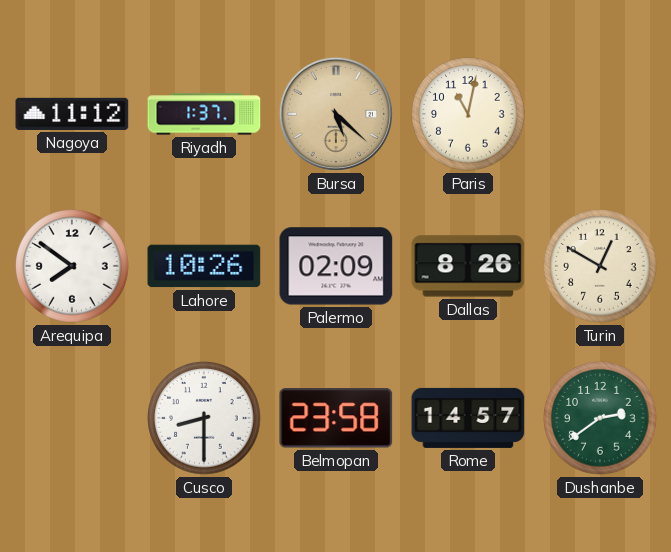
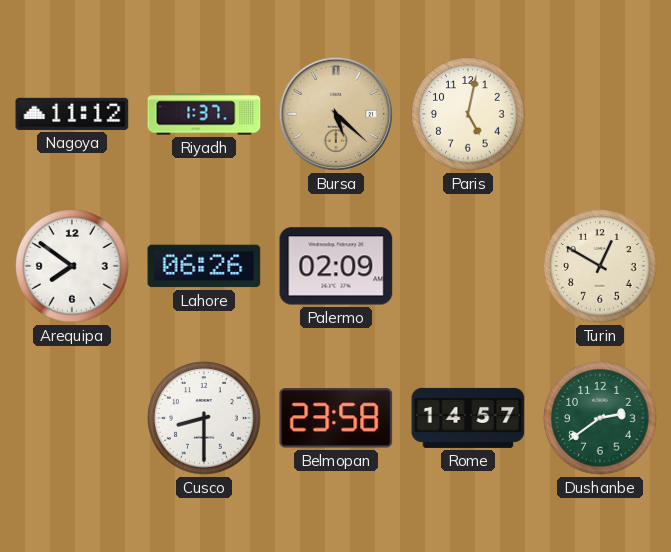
Paris: 11:02 -> 5:02
Lahore: 10:26 -> 06:26
Dallas: 8:26 -> none
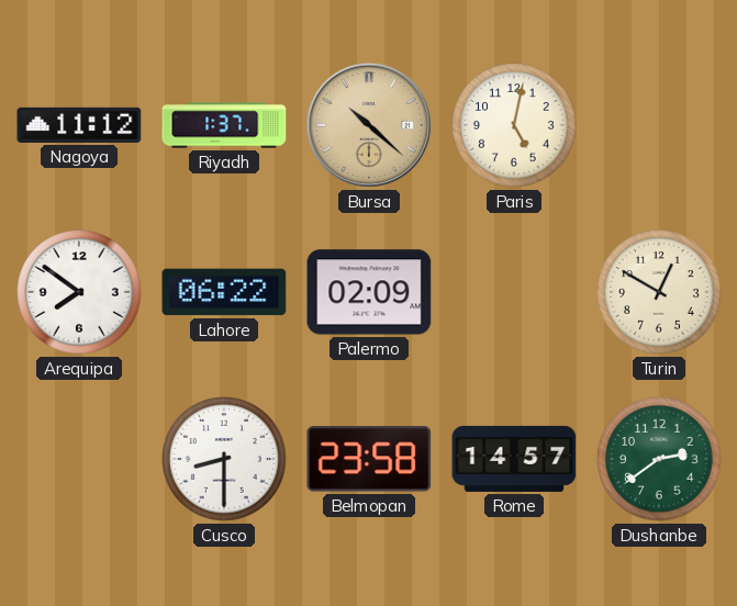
Bursa: 5:22 -> 10:22
Lahore: 06:26 -> 06:22
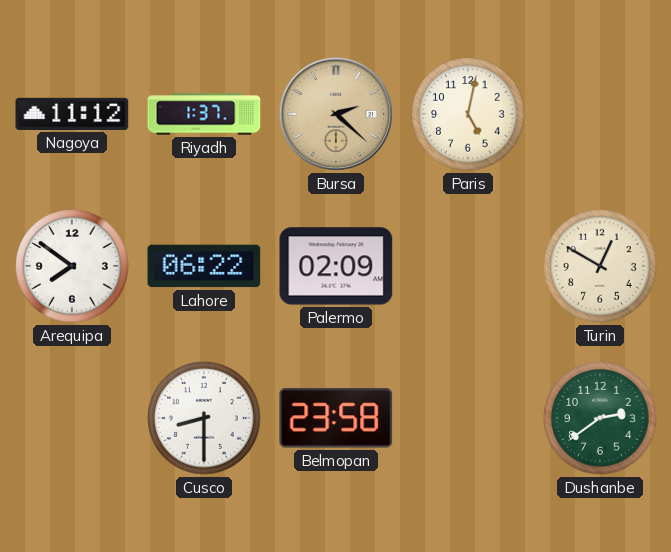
Bursa: 10:22 -> 2:22
Rome: 14:57 -> none
